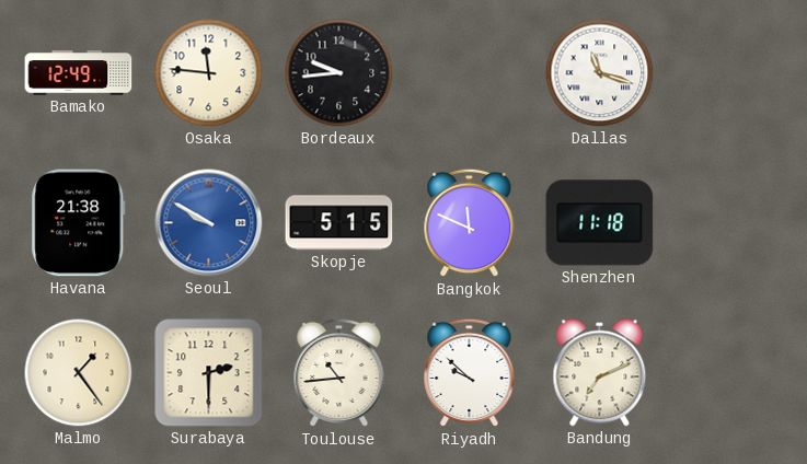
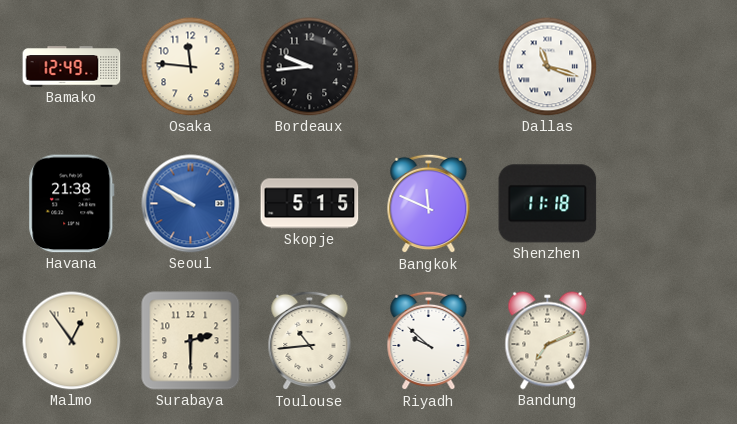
Malmo: 1:24 -> 12:54
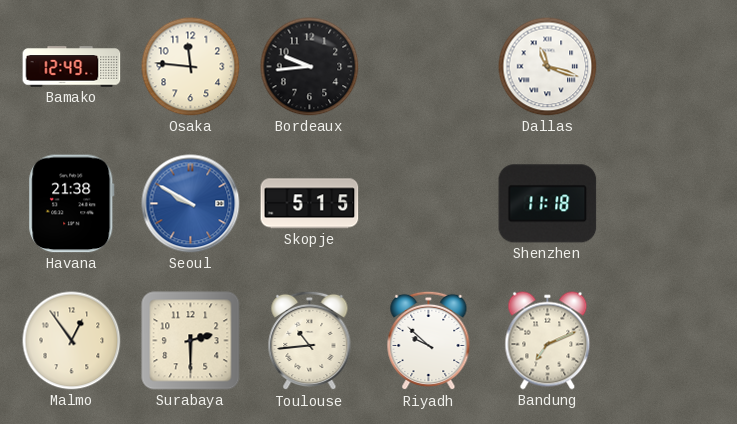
Bangkok: 11:49 -> none
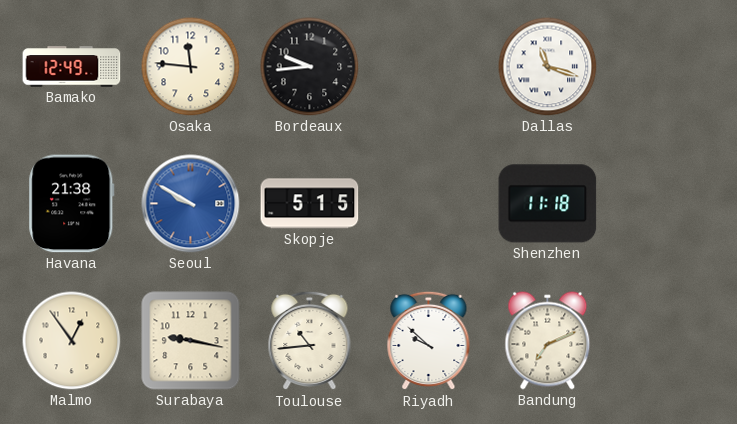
Surabaya: 2:30 -> 9:17
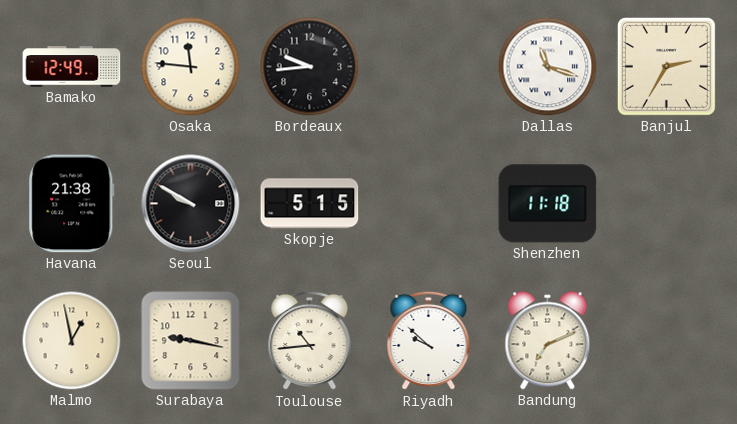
Banjul: none -> 2:35
Seoul dial: blue -> black
Malmo: 12:54 -> 12:58
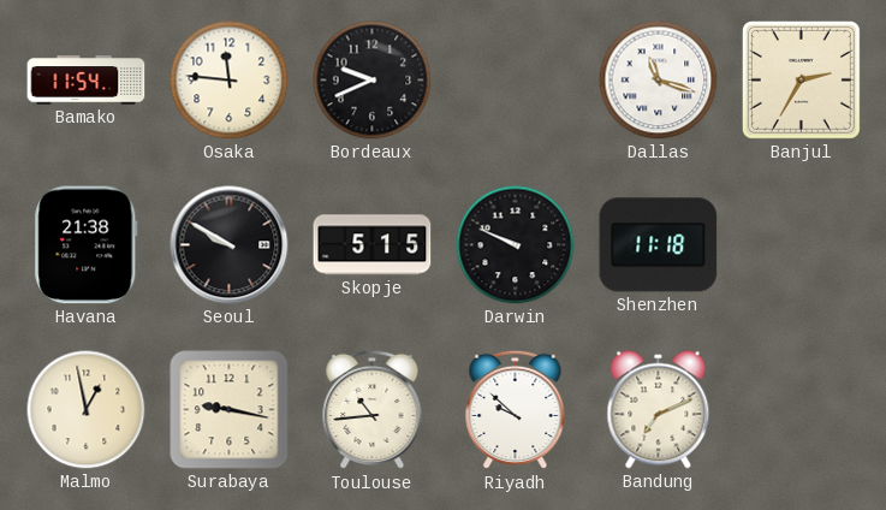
Bamako: 12:49 -> 11:54
Bordeaux: 9:44 -> 9:41
Darwin: none -> 9:49
